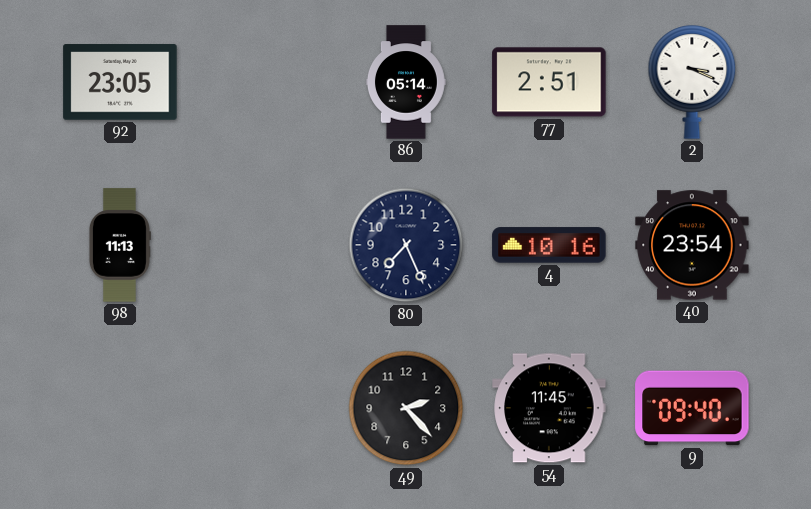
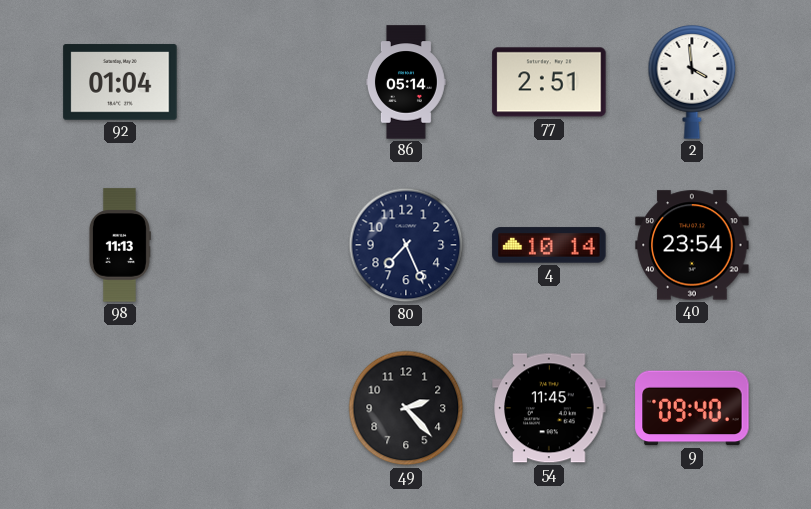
92: 23:05 -> 01:04
2: 3:19 -> 3:59
4: 10:16 -> 10:14
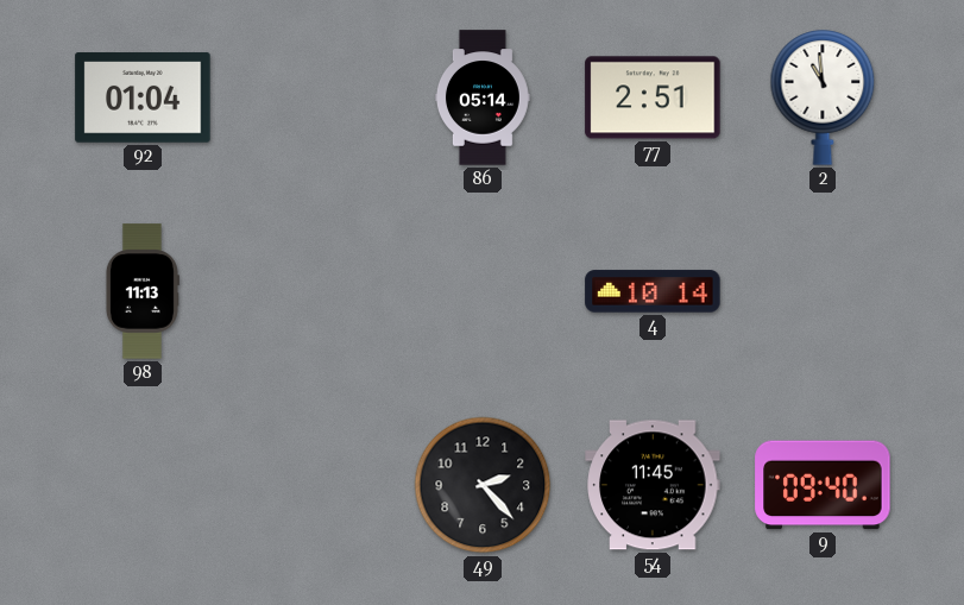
2: 3:59 -> 10:59
80: 7:26 -> none
40: 23:54 -> none
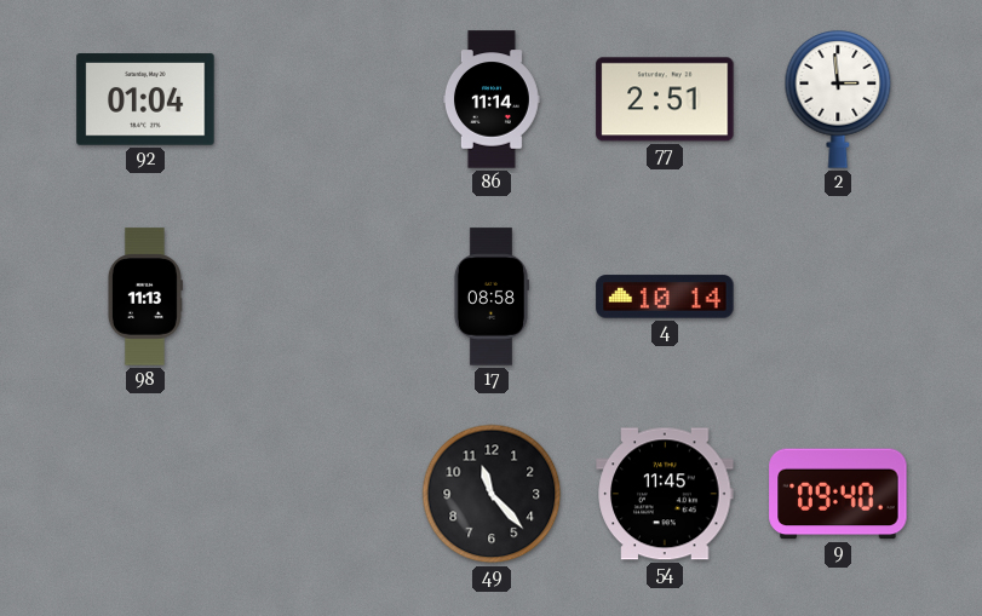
86: 05:14 -> 11:14
2: 10:59 -> 2:59
17: none -> 08:58
49: 2:23 -> 11:23
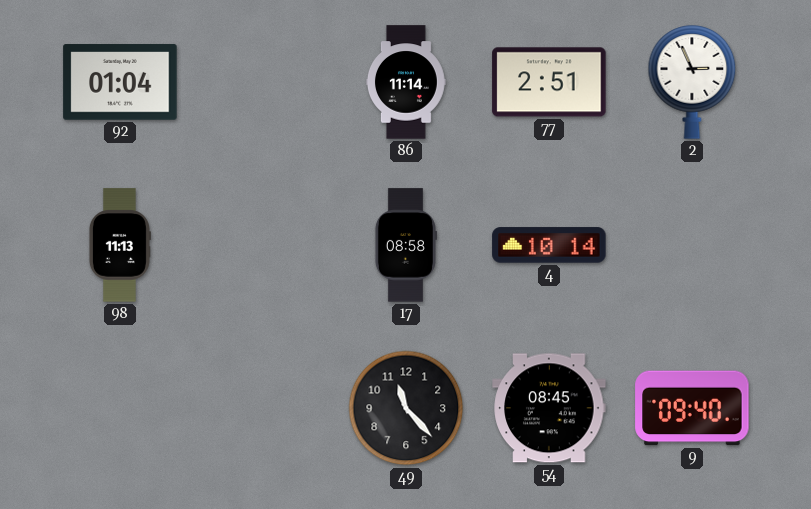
2: 2:59 -> 2:56
54: 11:45 -> 08:45
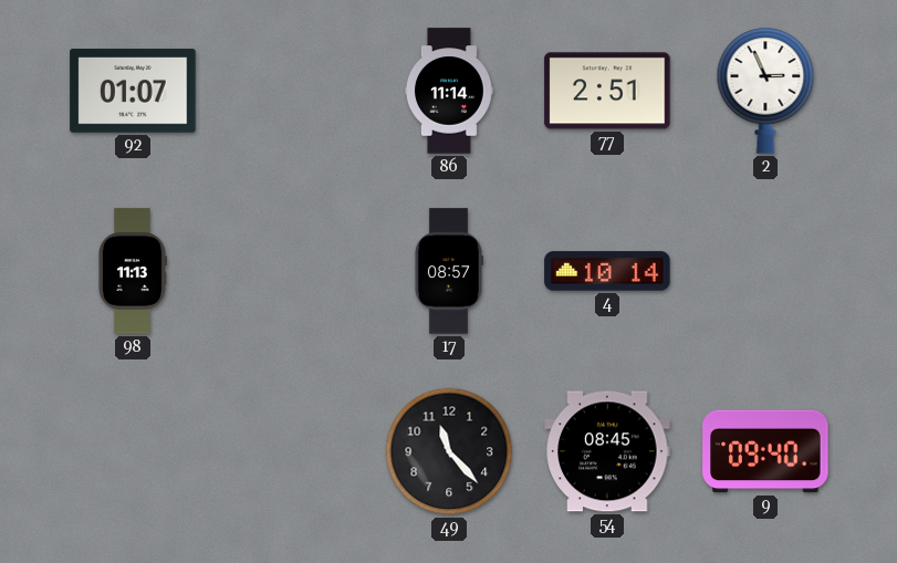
92: 01:04 -> 01:07
17: 08:58 -> 08:57
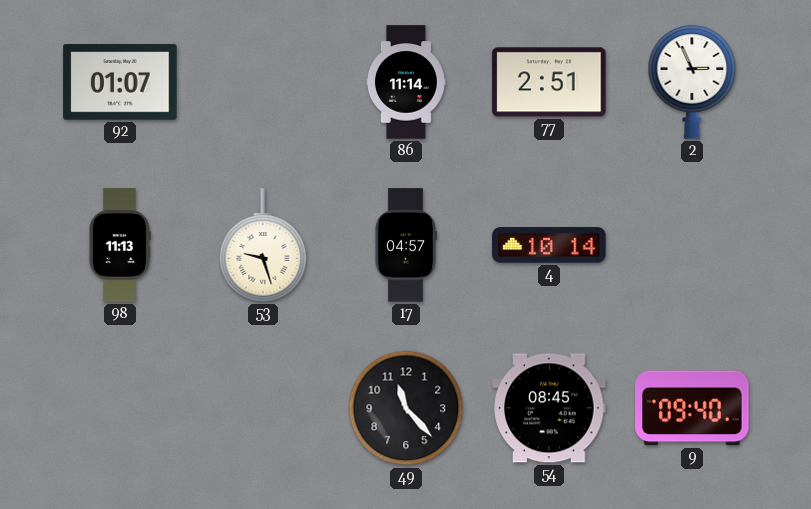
53: none -> 9:27
17: 08:57 -> 04:57
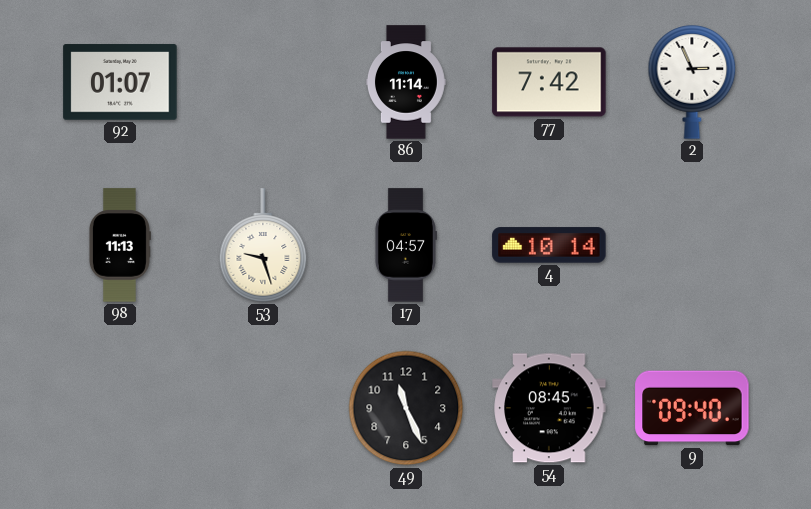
77: 2:51 -> 7:42
49: 11:23 -> 11:26
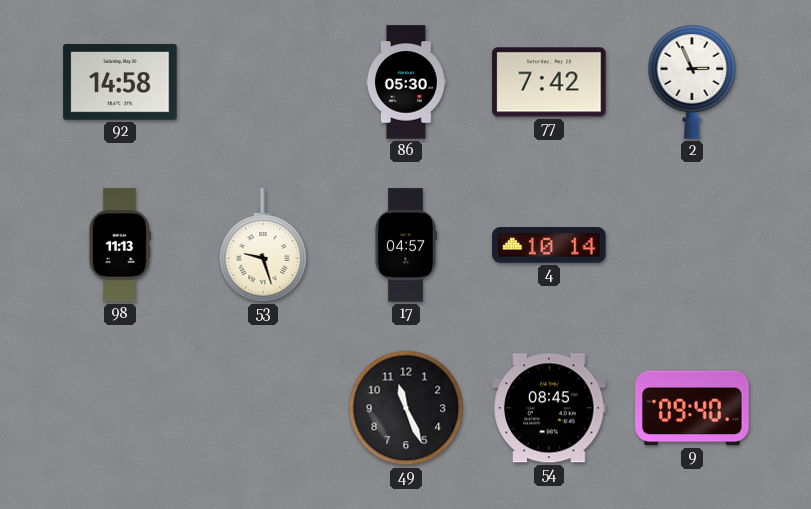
92: 01:07 -> 14:58
86: 11:14 -> 05:30
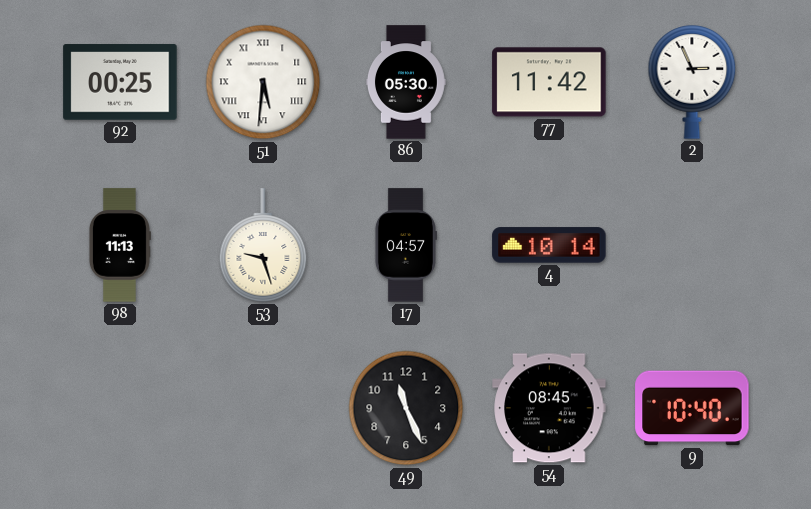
92: 14:58 -> 00:25
51: none -> 5:31
77: 7:42 -> 11:42
9: 09:40 -> 10:40
